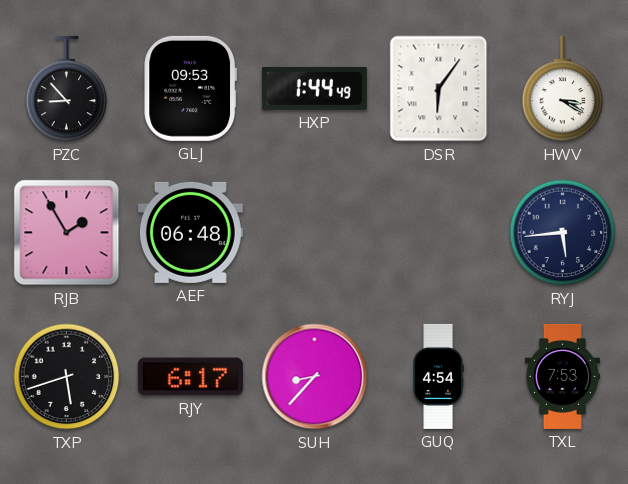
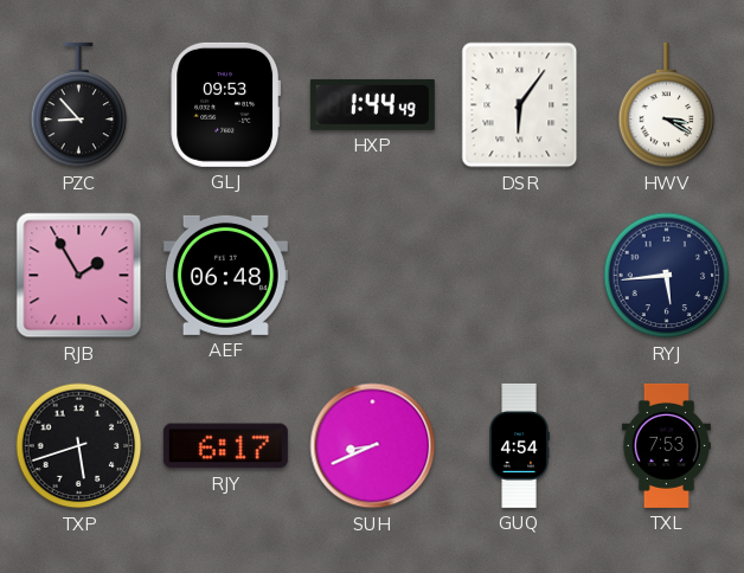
SUH: 8:37 -> 8:41
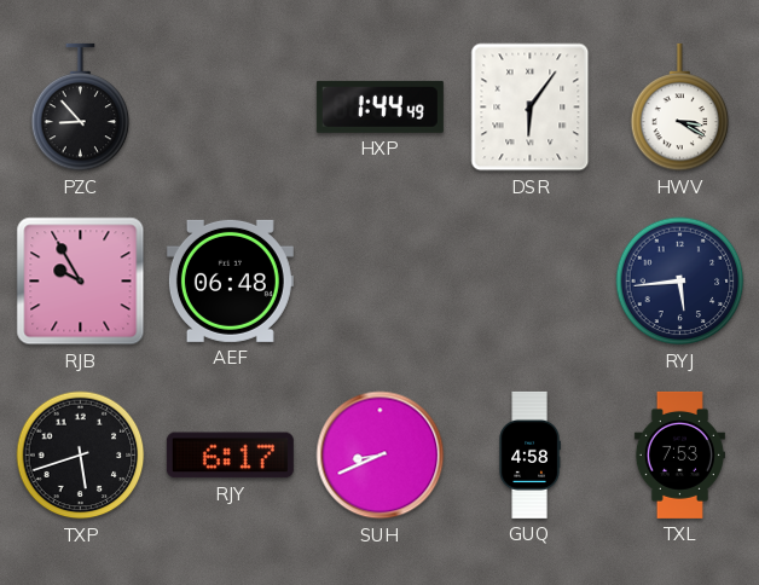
GLJ: 09:53 -> none
RJB: 1:55 -> 9:55
GUQ: 4:54 -> 4:58
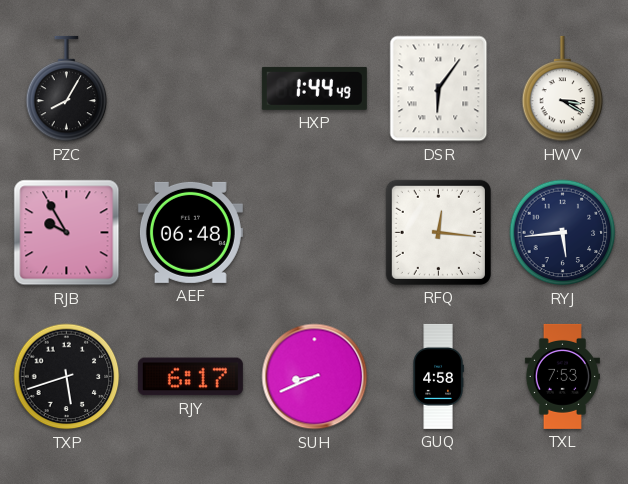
PZC: 8:53 -> 8:05
RFQ: none -> 12:16
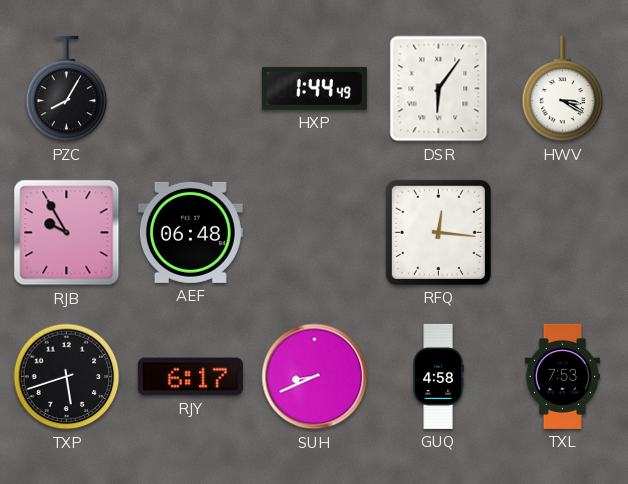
RYJ: 5:44 -> none
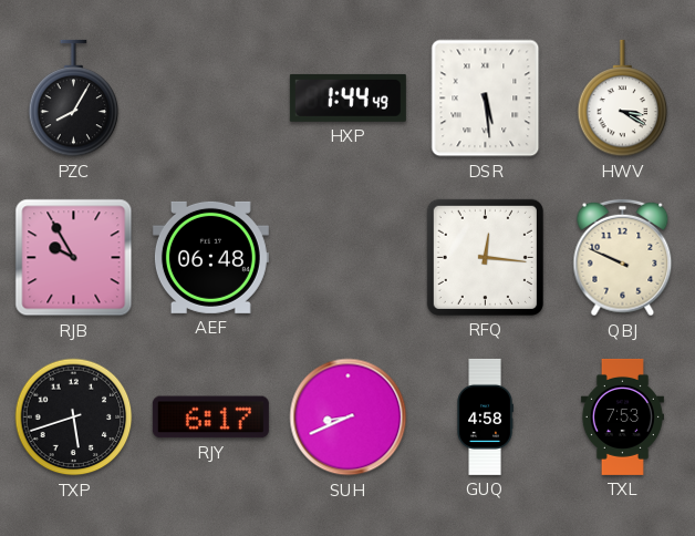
DSR: 6:06 -> 5:29
QBJ: none -> 9:49
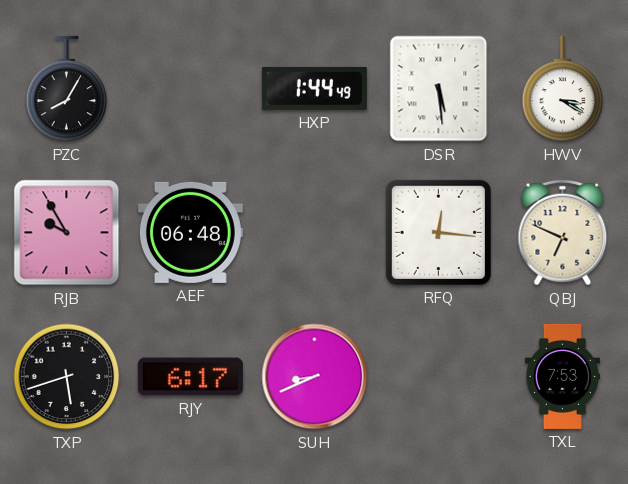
QBJ: 9:49 -> 6:49
GUQ: 4:58 -> none
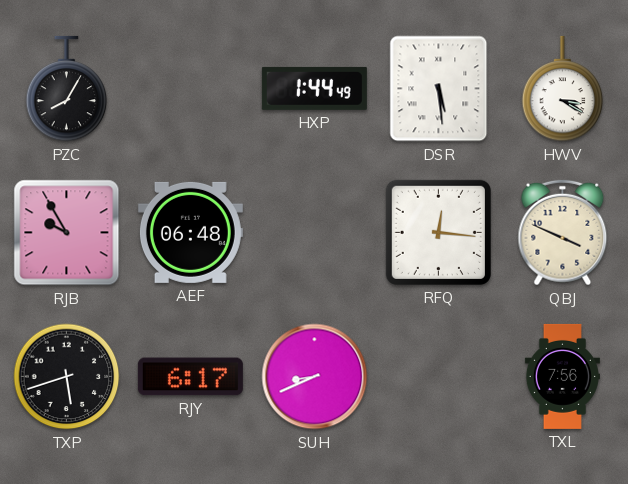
QBJ: 6:49 -> 3:49
TXL: 7:53 -> 7:56
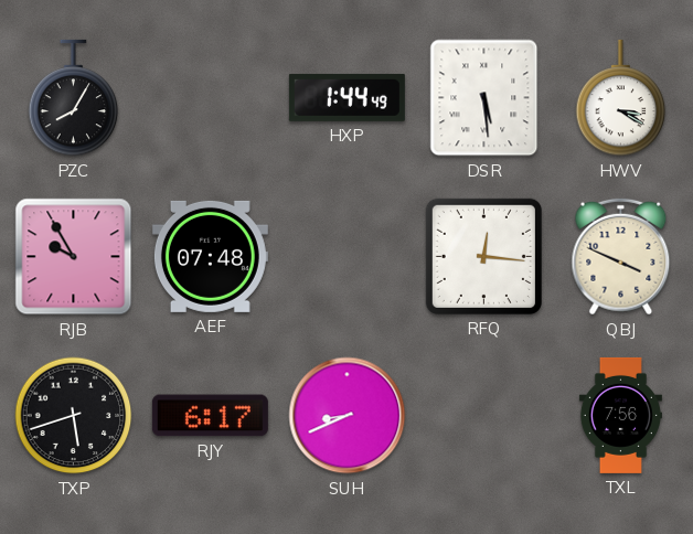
AEF: 06:48 -> 07:48
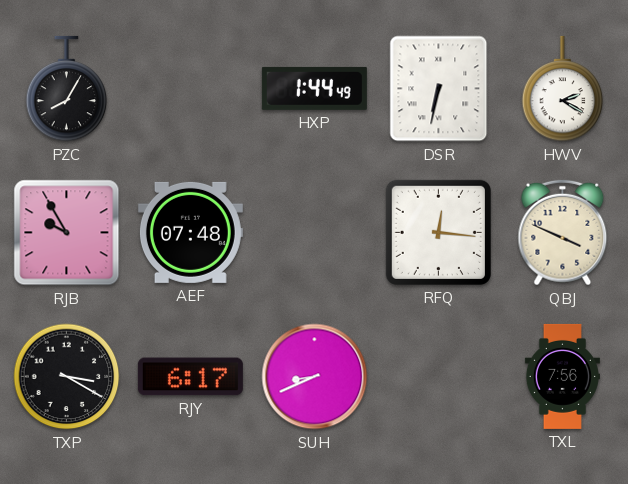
DSR: 5:29 -> 6:32
HWV: 3:20 -> 2:20
TXP: 5:42 -> 3:20
